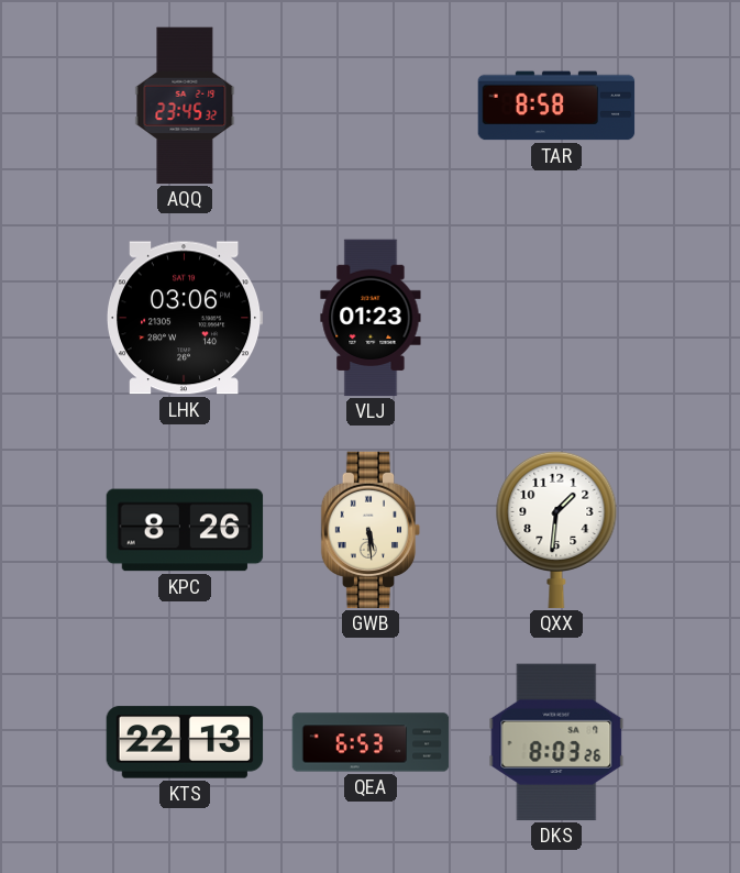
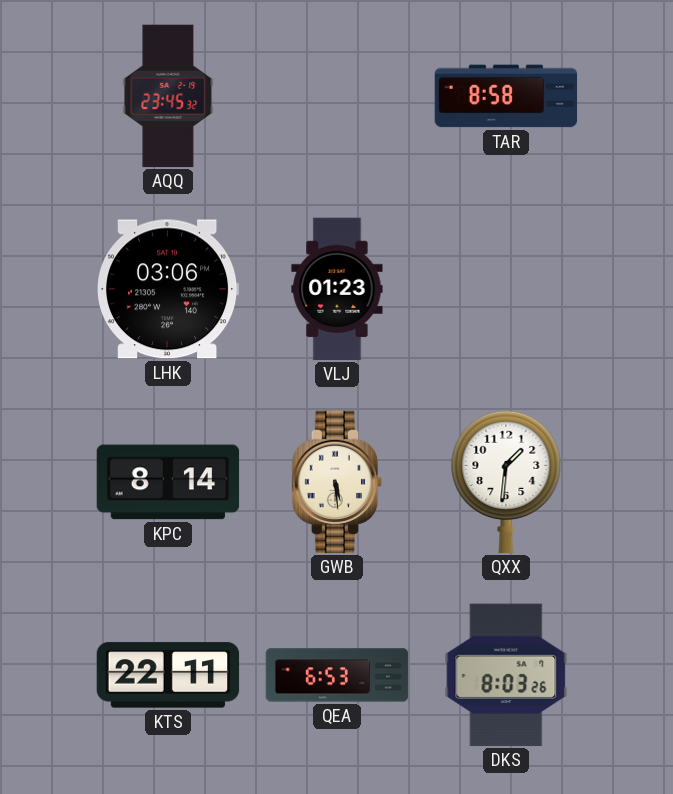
KPC: 8:26 -> 8:14
KTS: 22:13 -> 22:11
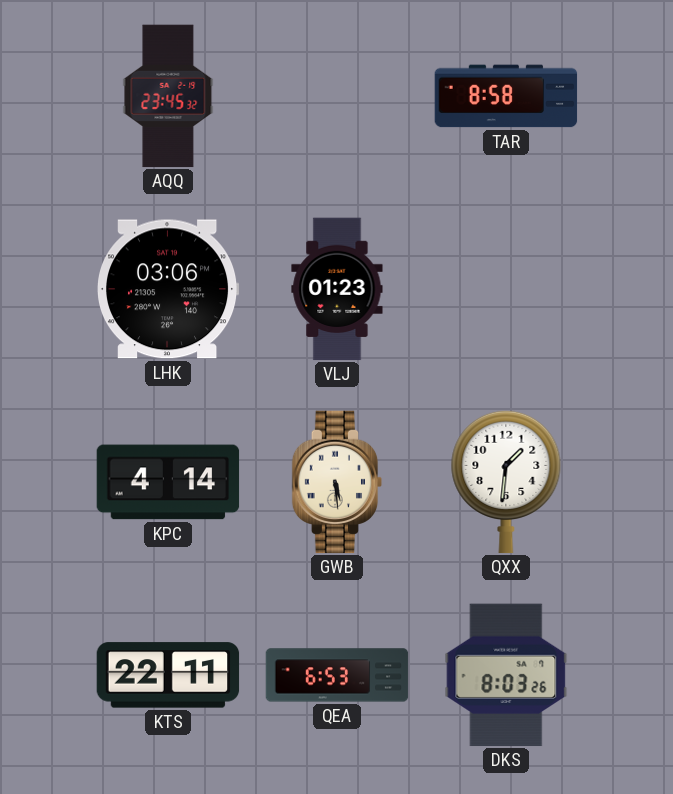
KPC: 8:14 -> 4:14
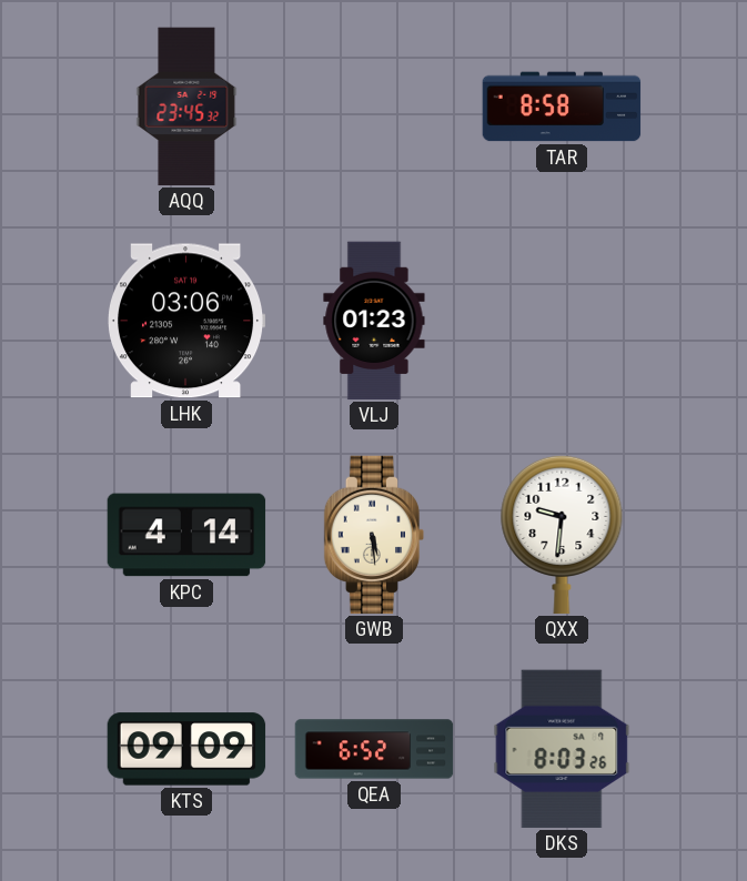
QXX: 1:31 -> 9:31
KTS: 22:11 -> 09:09
QEA: 6:53 -> 6:52
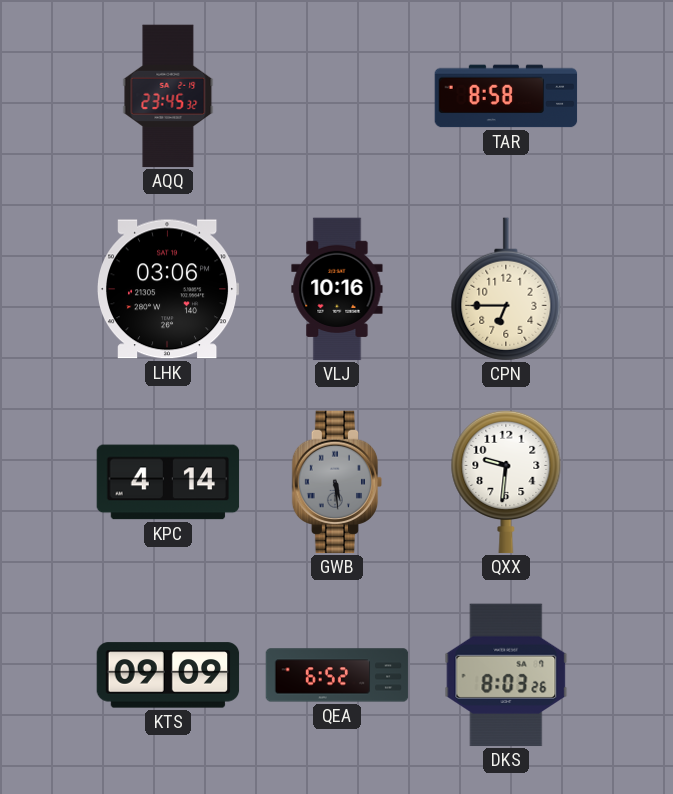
VLJ: 01:23 -> 10:16
CPN: none -> 6:45
GWB dial: cream -> grey
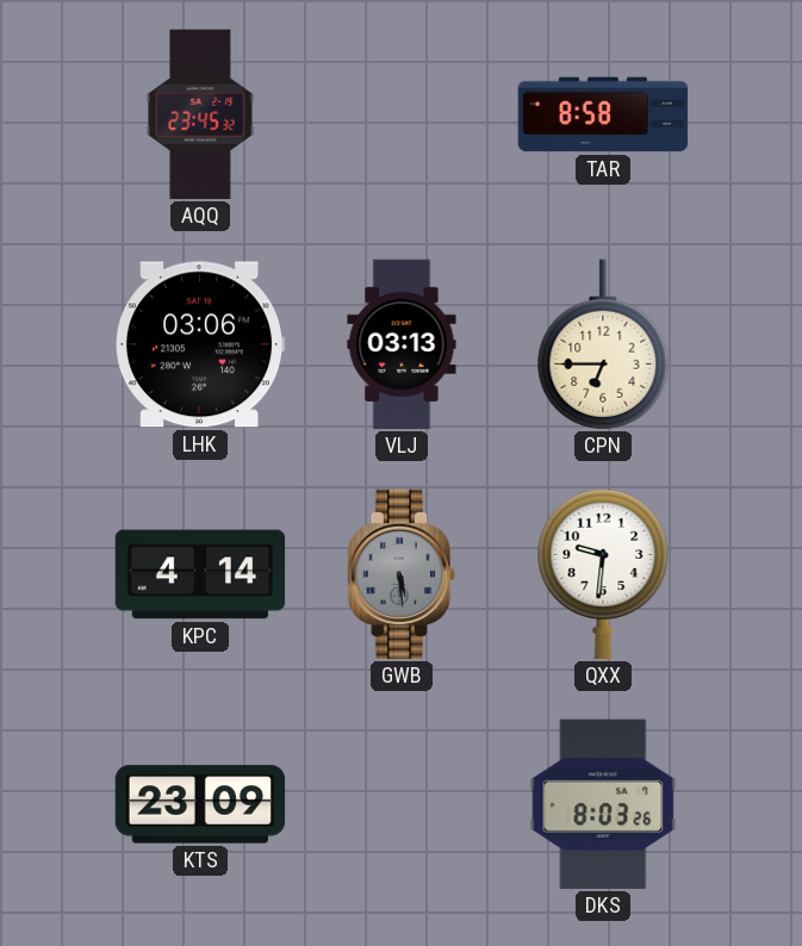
VLJ: 10:16 -> 03:13
KTS: 09:09 -> 23:09
QEA: 6:52 -> none
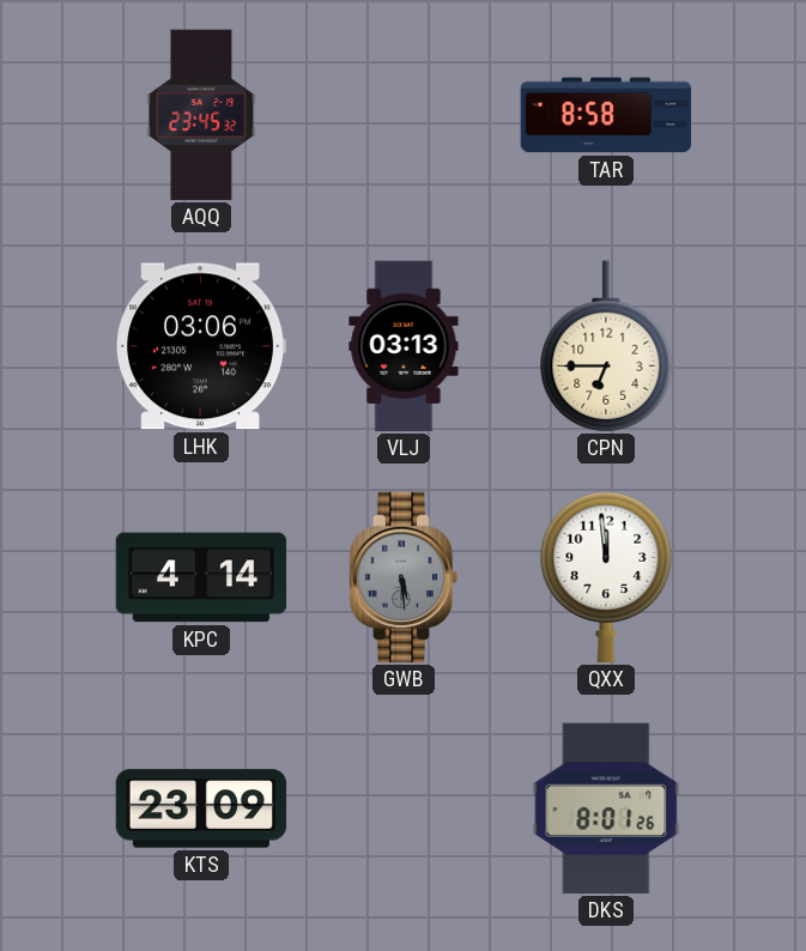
QXX: 9:31 -> 11:59
DKS: 8:03 -> 8:01
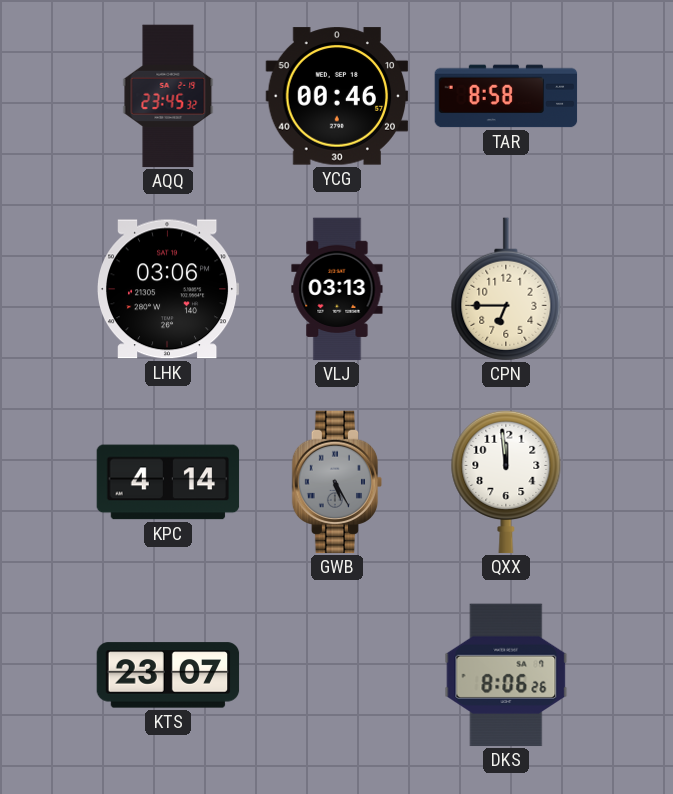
YCG: none -> 00:46
GWB: 5:29 -> 5:25
KTS: 23:09 -> 23:07
DKS: 8:01 -> 8:06
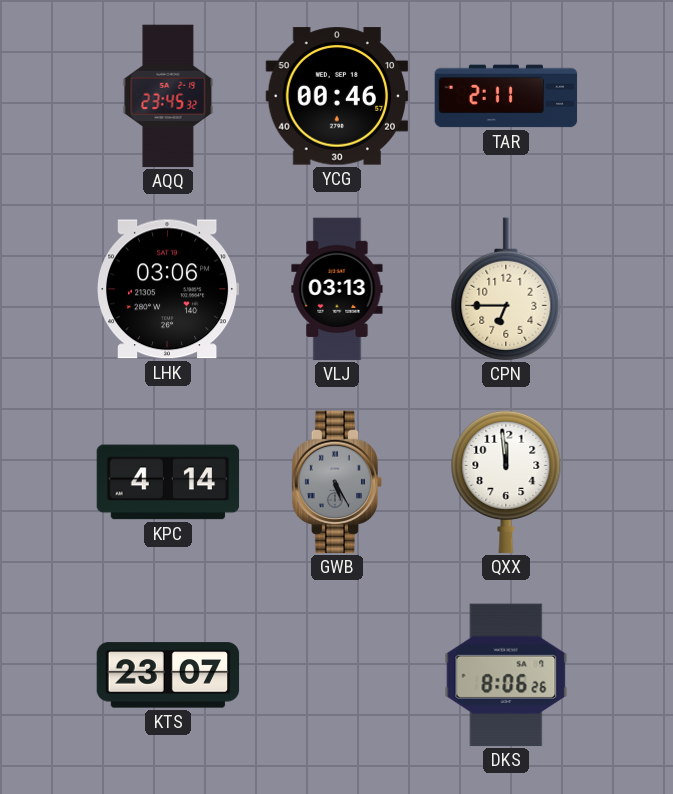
TAR: 8:58 -> 2:11
